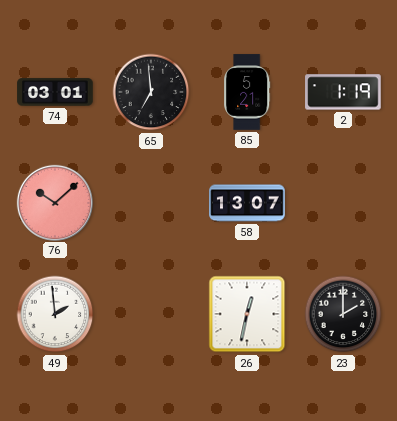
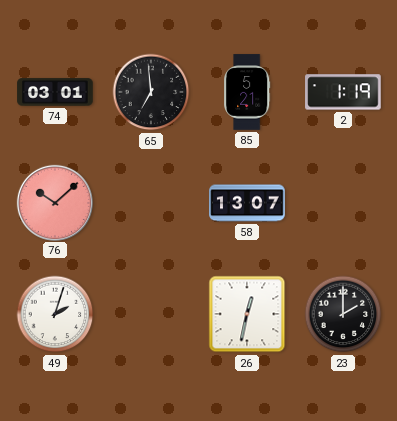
49: 1:59 -> 2:03
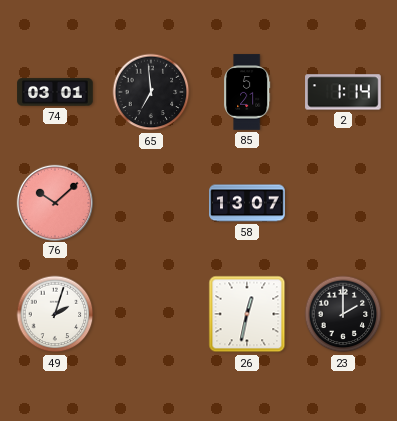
2: 1:19 -> 1:14
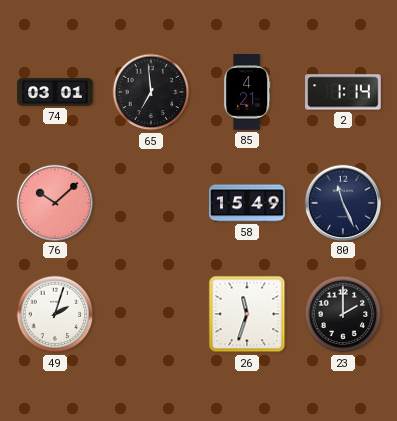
85: 5:21 -> 4:21
58: 13:07 -> 15:49
80: none -> 11:26
26: 12:32 -> 11:33
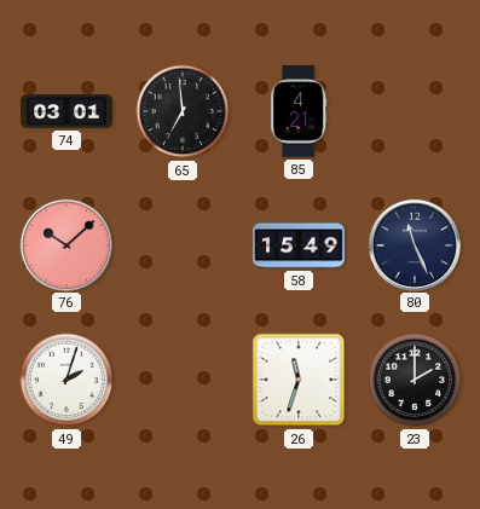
2: 1:14 -> none
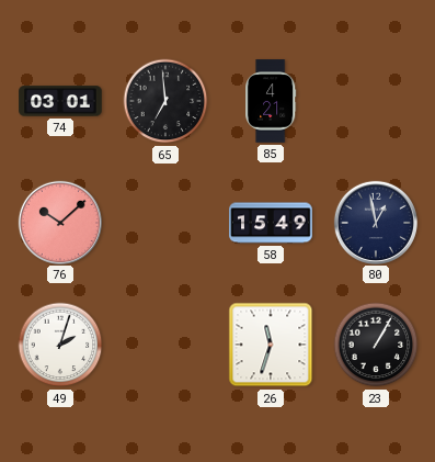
80: 11:26 -> 12:58
23: 2:00 -> 1:05
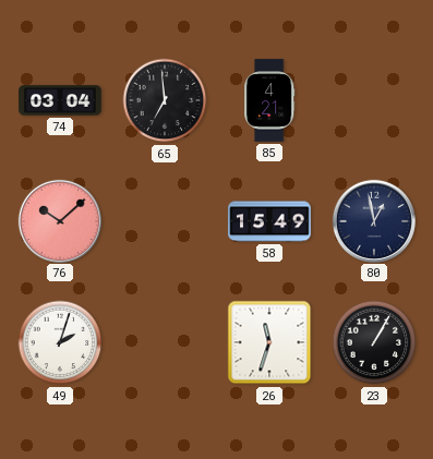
74: 03:01 -> 03:04
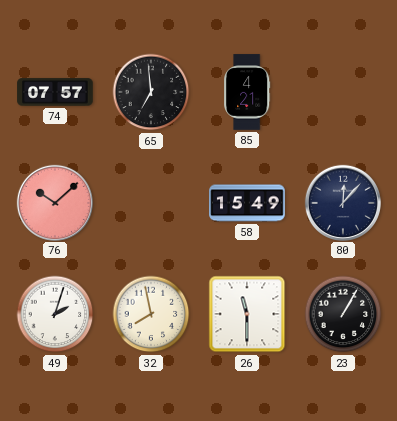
74: 03:04 -> 07:57
80: 12:58 -> 12:07
32: none -> 7:58
26: 11:33 -> 11:30
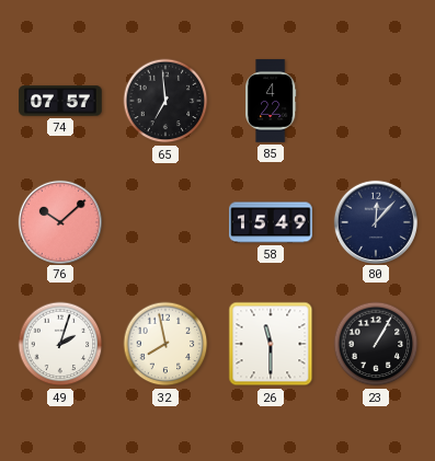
85: 4:21 -> 4:22
